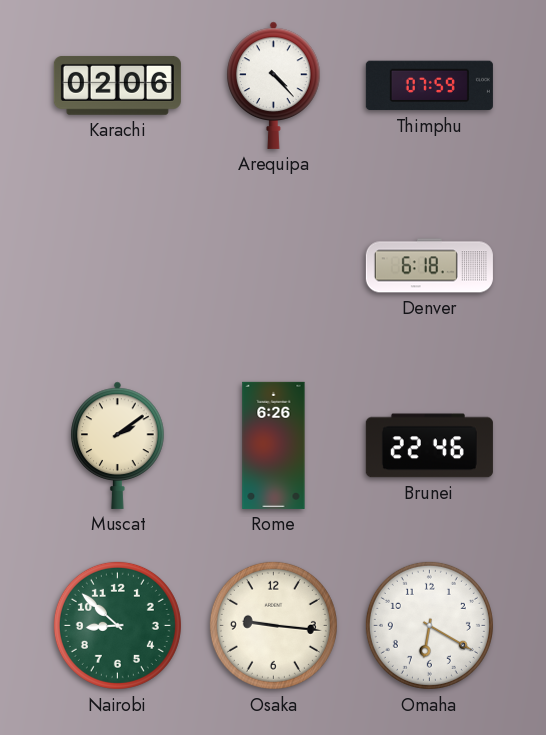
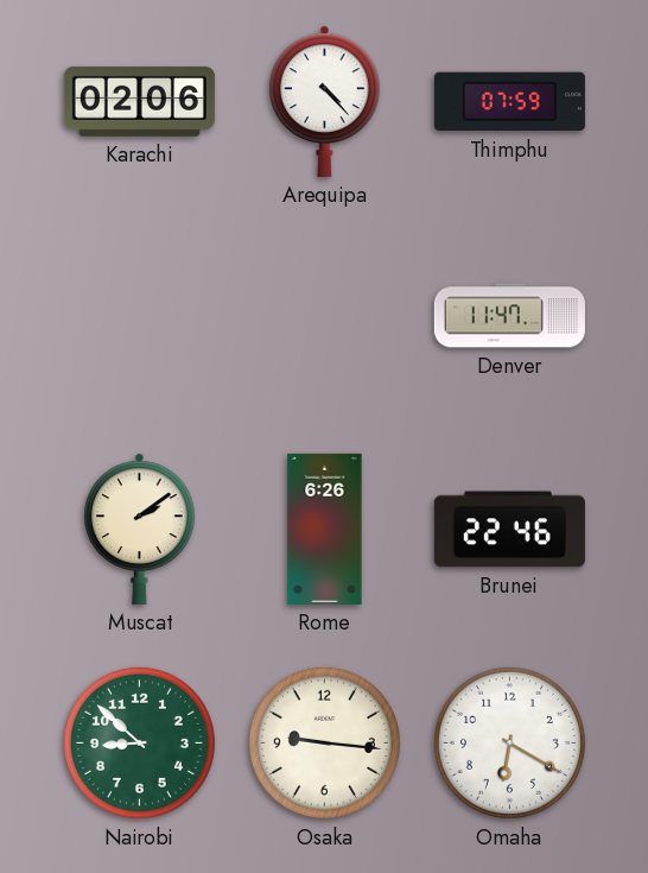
Denver: 6:18 -> 11:47
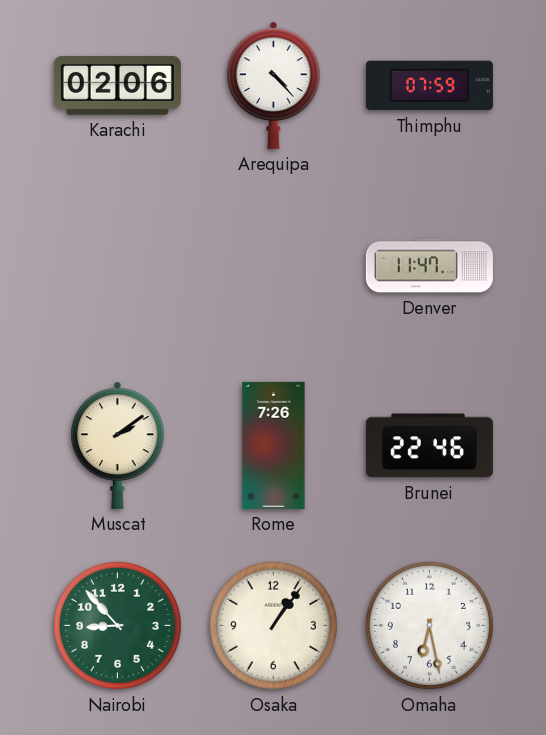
Rome: 6:26 -> 7:26
Nairobi: 8:52 -> 8:53
Osaka: 9:16 -> 1:06
Omaha: 6:20 -> 6:28
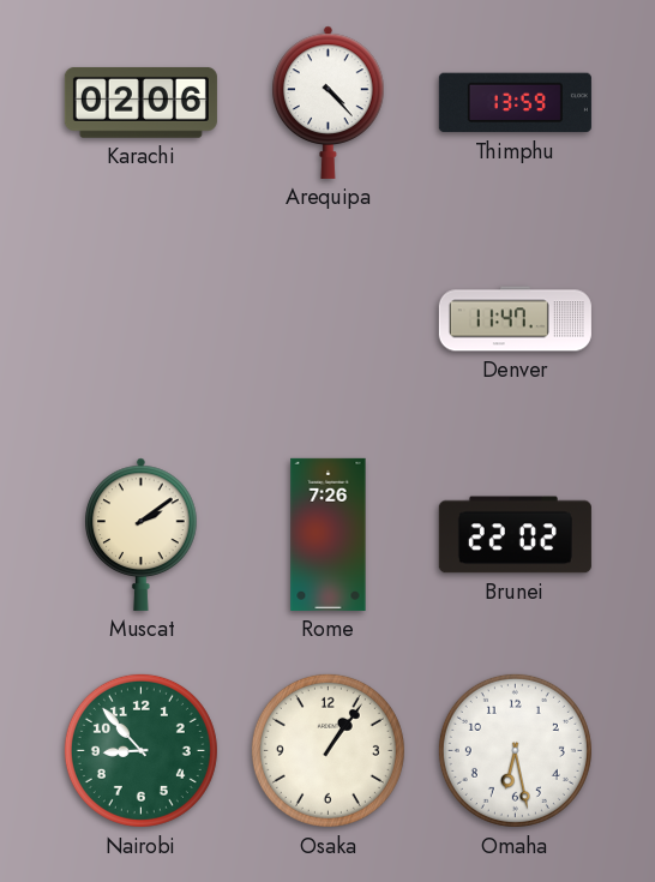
Thimphu: 07:59 -> 13:59
Brunei: 22:46 -> 22:02
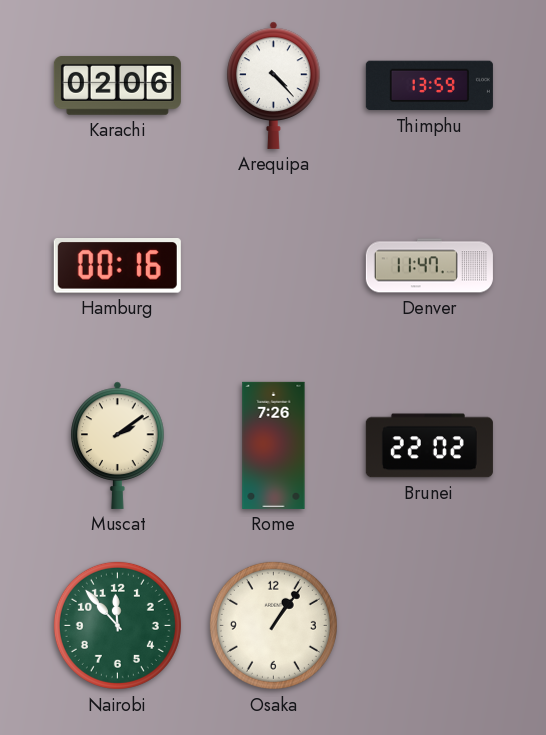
Hamburg: none -> 00:16
Nairobi: 8:53 -> 11:53
Omaha: 6:28 -> none
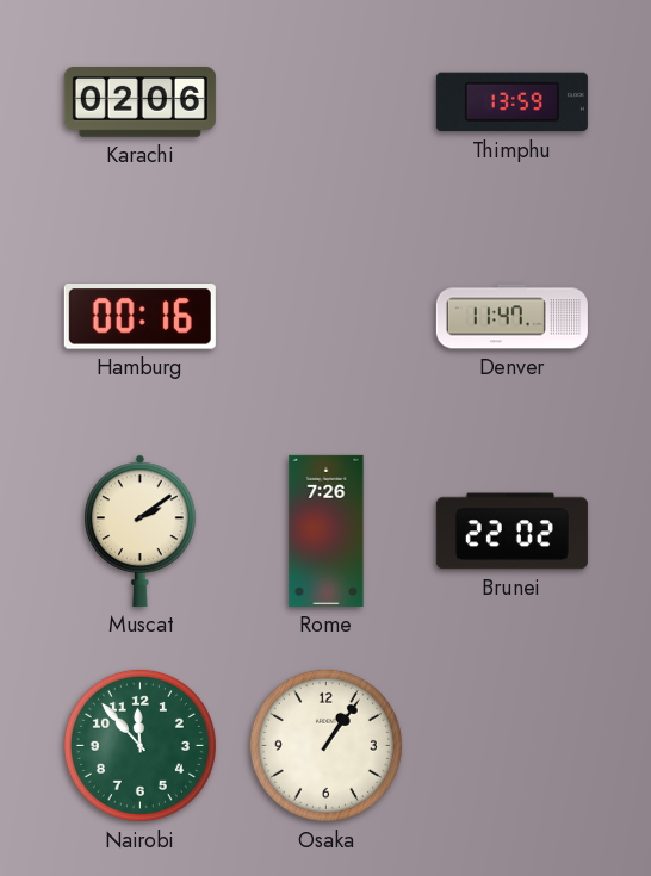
Arequipa: 4:23 -> none
